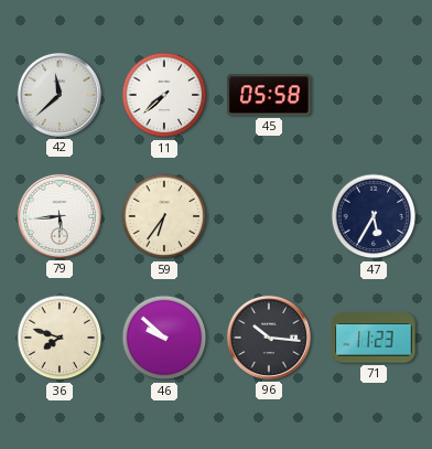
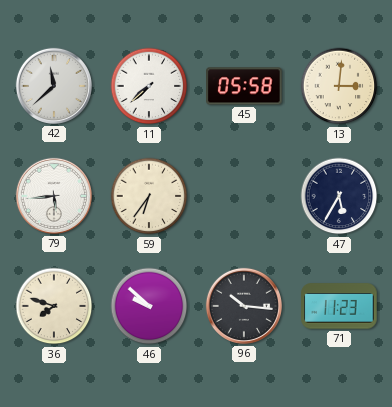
13: none -> 3:01
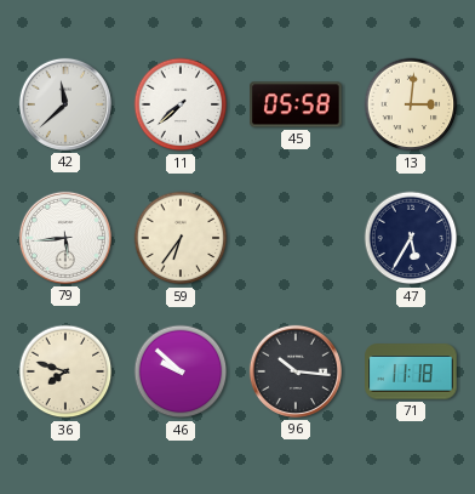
71: 11:23 -> 11:18
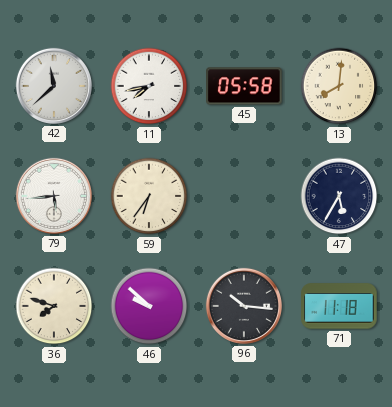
11: 7:38 -> 7:43
13: 3:01 -> 8:01
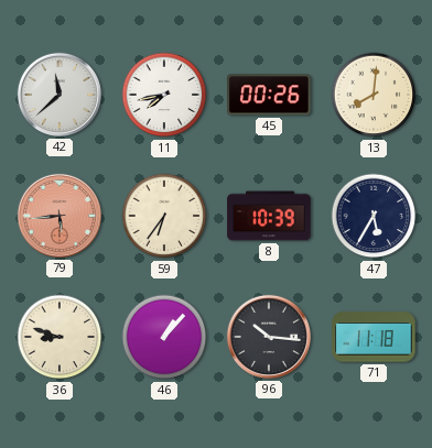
45: 05:58 -> 00:26
79 dial: white -> salmon
8: none -> 10:39
36: 7:48 -> 8:48
46: 9:52 -> 1:07
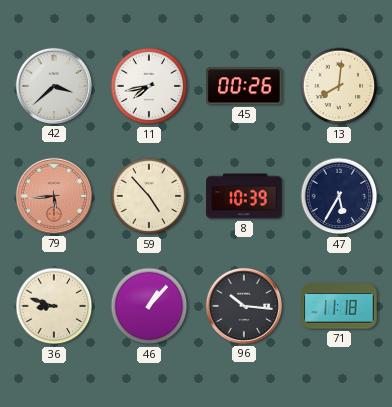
42: 11:38 -> 3:38
59: 6:36 -> 4:53
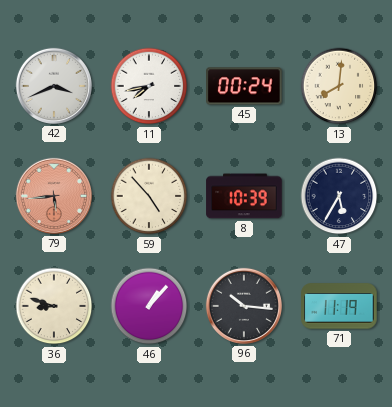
42: 3:38 -> 3:41
45: 00:26 -> 00:24
71: 11:18 -> 11:19
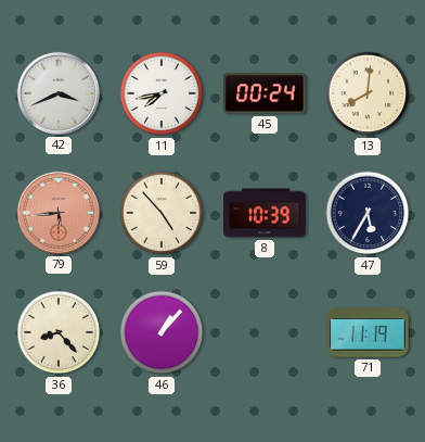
36: 8:48 -> 8:23
96: 10:16 -> none
